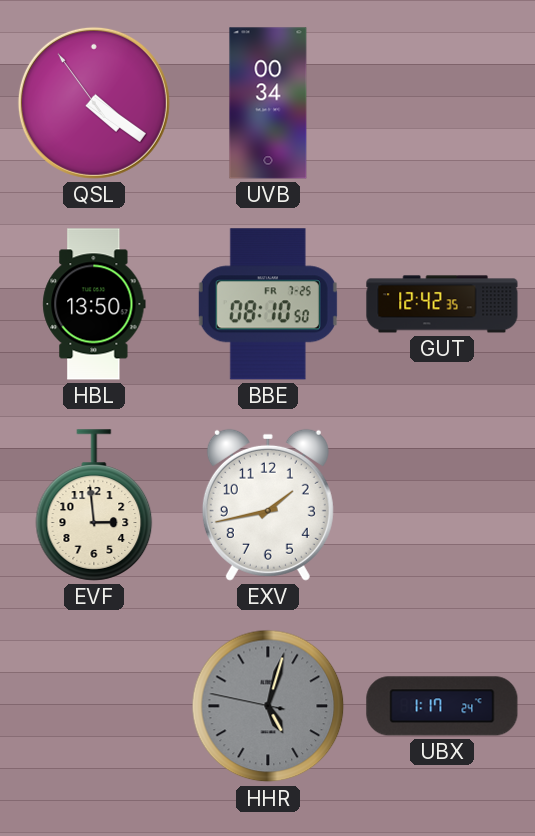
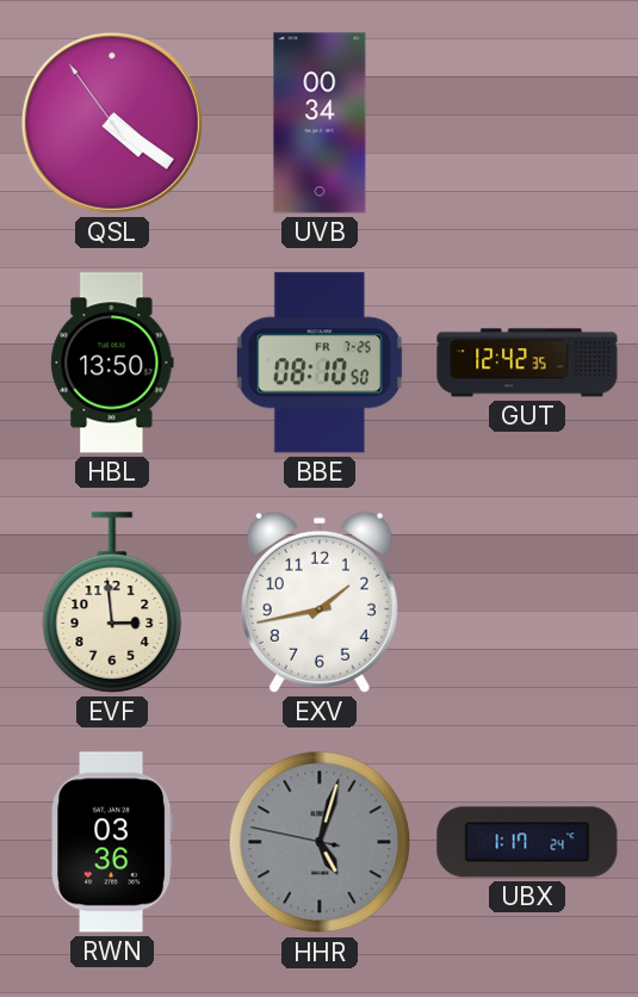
RWN: none -> 03:36
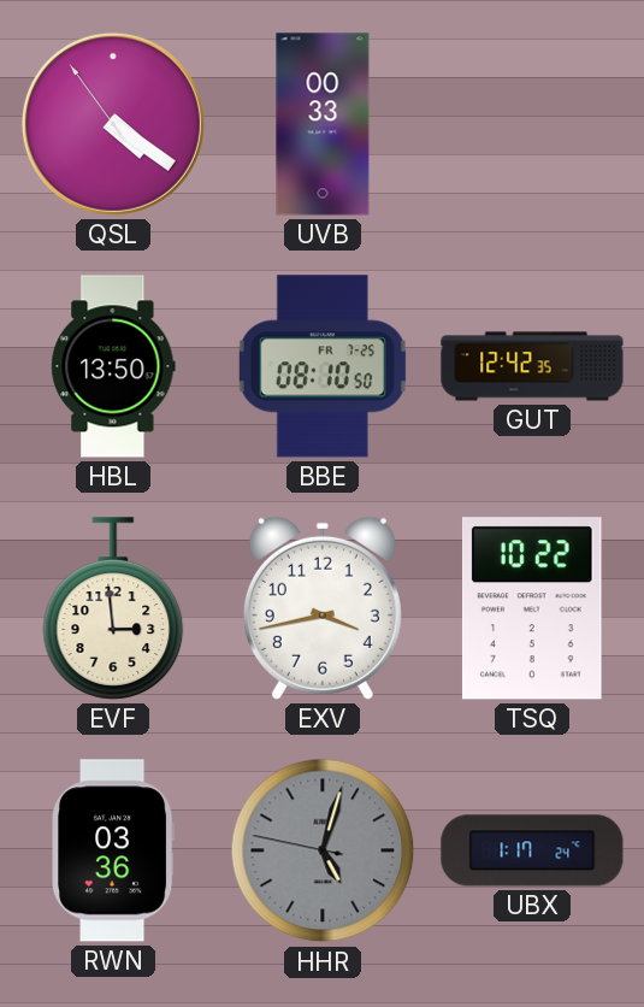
UVB: 00:34 -> 00:33
EXV: 1:43 -> 3:43
TSQ: none -> 10:22
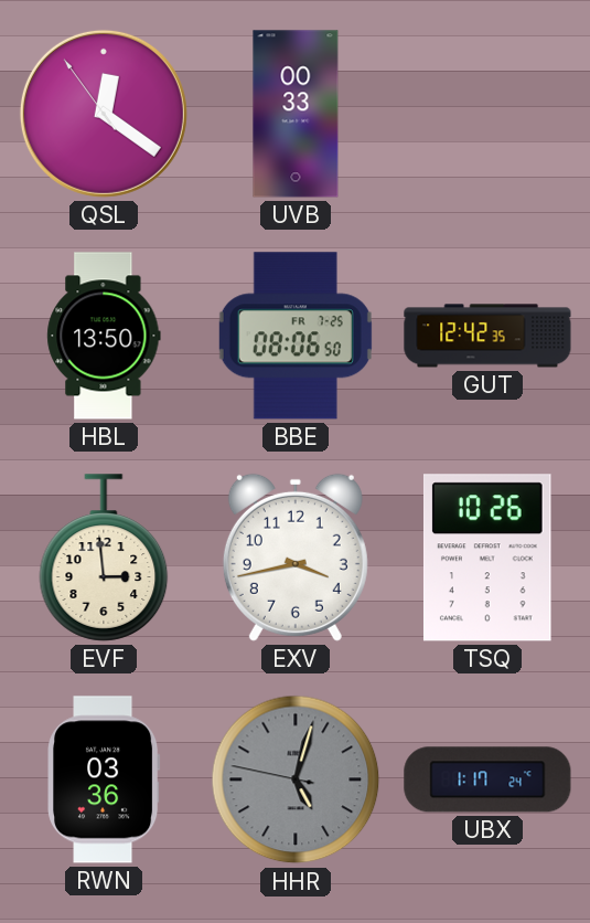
QSL: 4:20 -> 12:20
BBE: 08:10 -> 08:06
TSQ: 10:22 -> 10:26
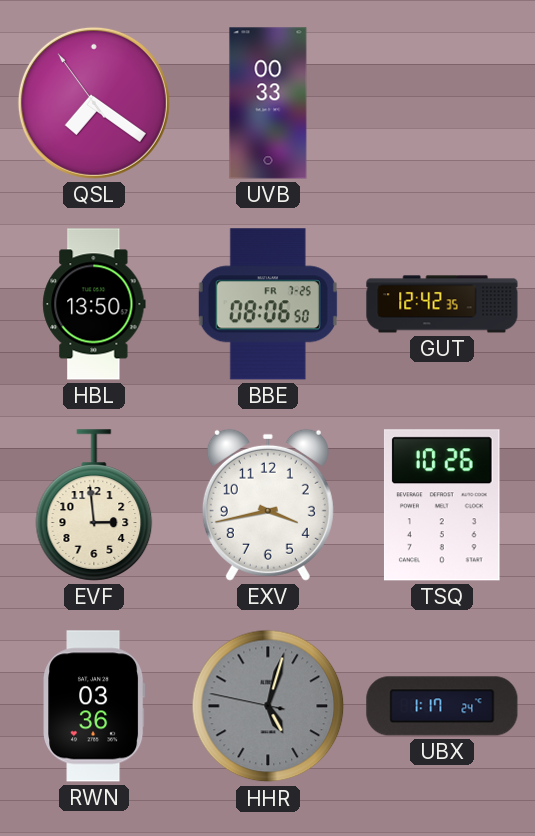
QSL: 12:20 -> 7:20
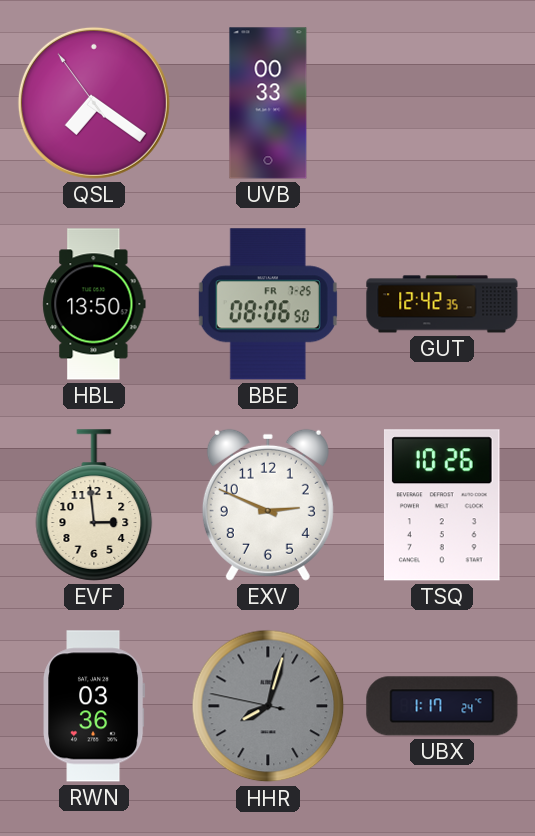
EXV: 3:43 -> 2:49
HHR: 5:02 -> 8:02
